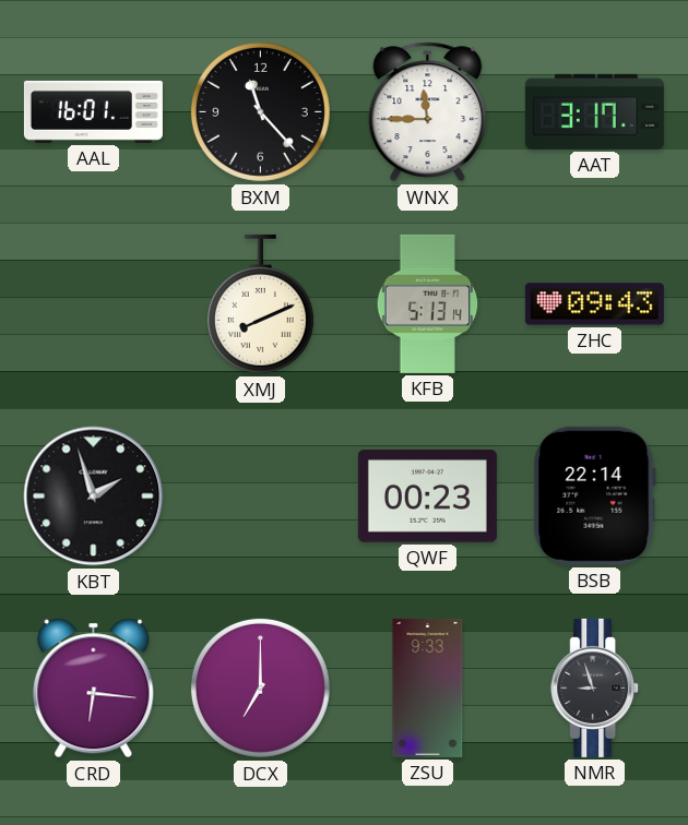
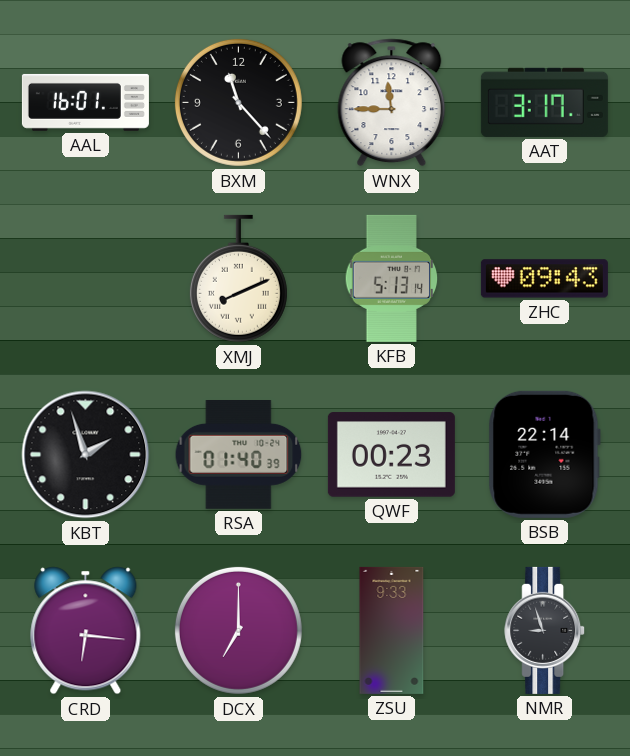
RSA: none -> 01:40
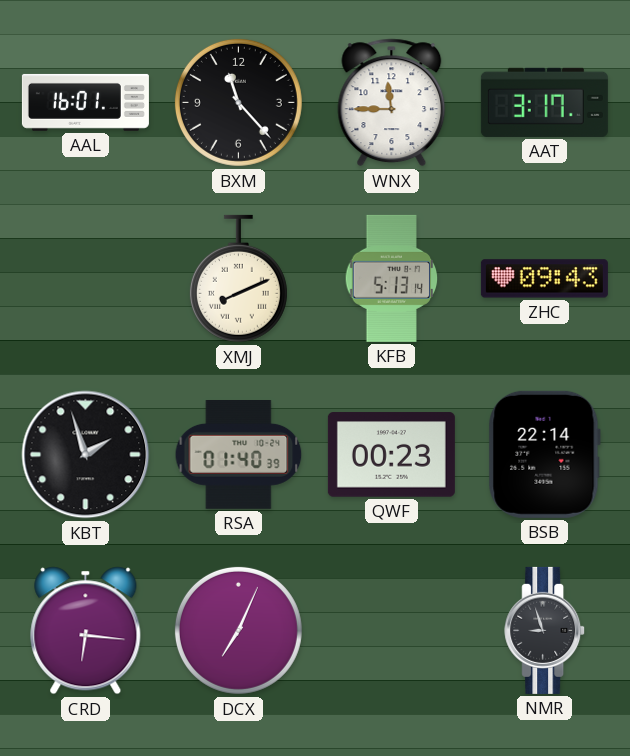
DCX: 7:00 -> 7:04
ZSU: 9:33 -> none
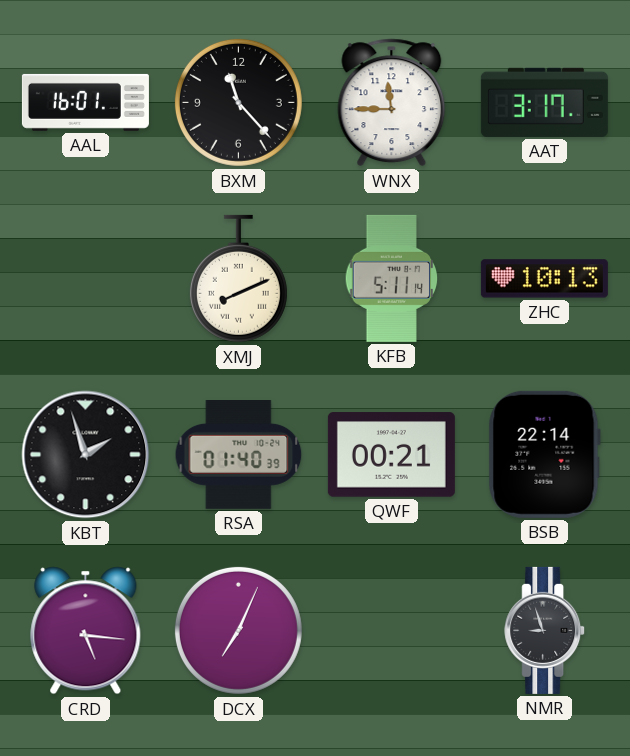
KFB: 5:13 -> 5:11
ZHC: 09:43 -> 10:13
QWF: 00:23 -> 00:21
CRD: 6:16 -> 5:16
